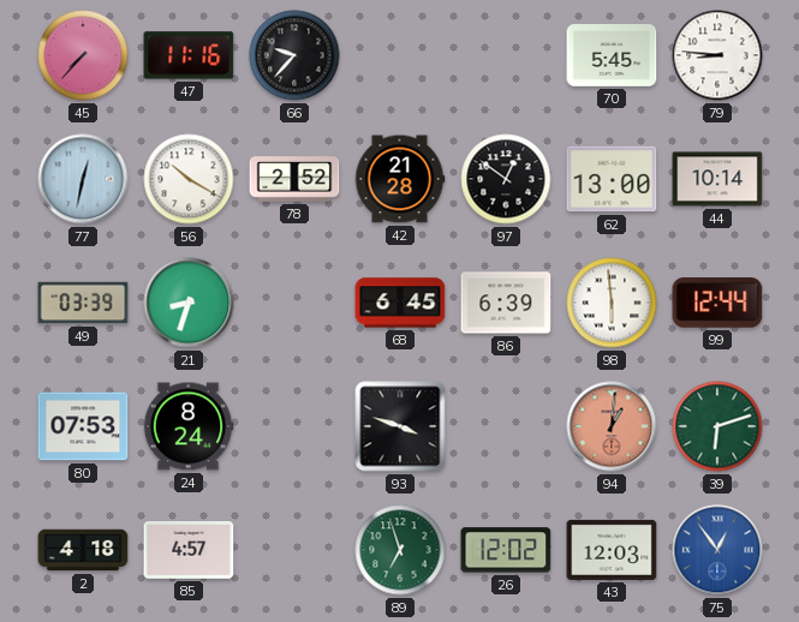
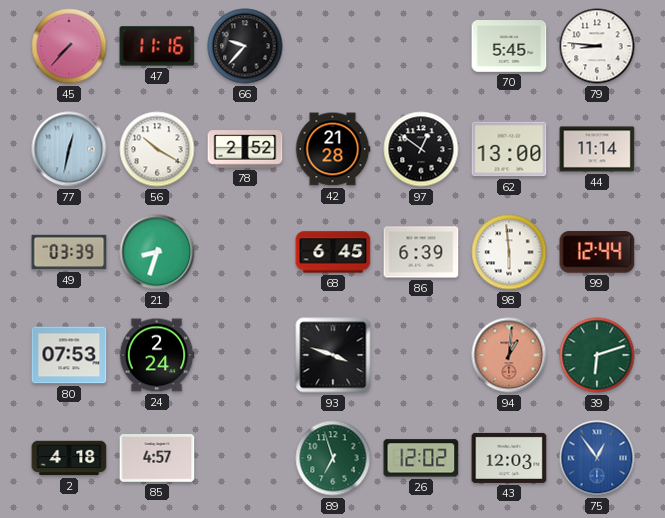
44: 10:14 -> 11:14
24: 8:24 -> 2:24
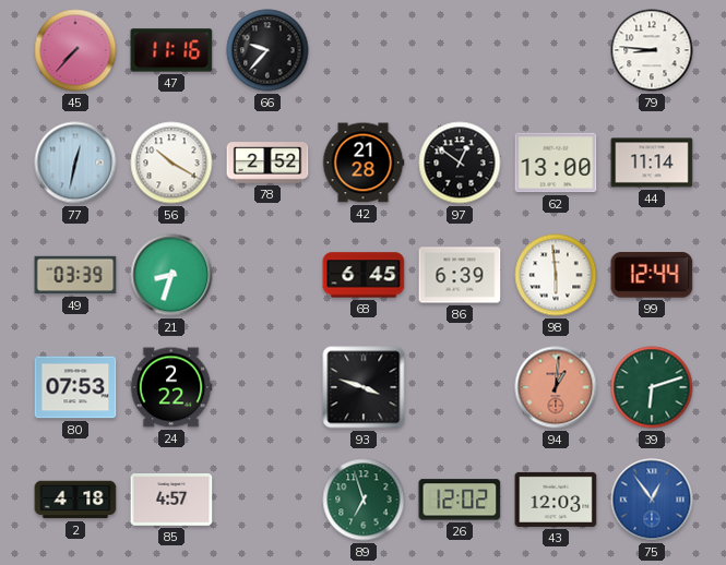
70: 5:45 -> none
24: 2:24 -> 2:22
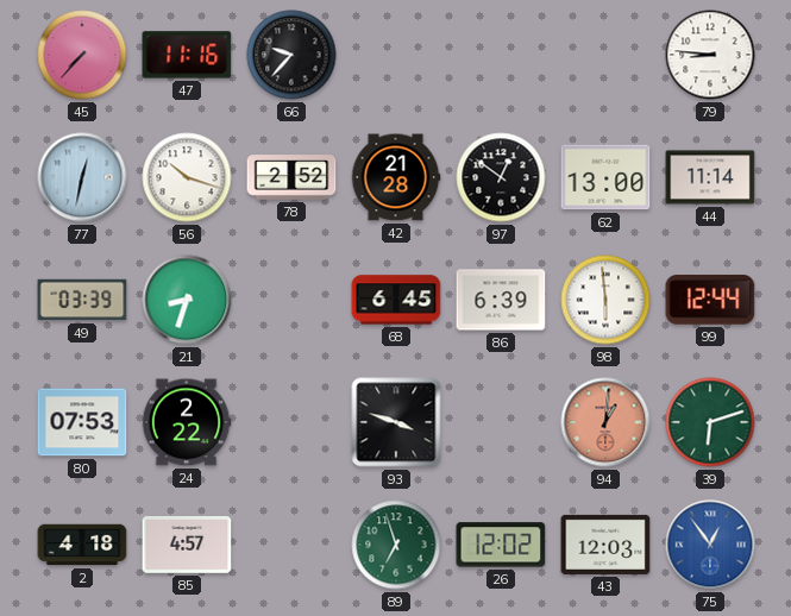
56: 10:20 -> 10:18
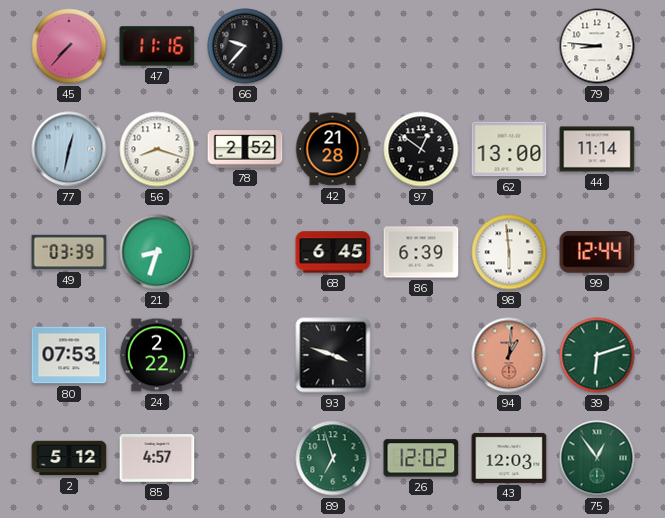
56: 10:18 -> 8:18
2: 4:18 -> 5:12
75 dial: blue -> green
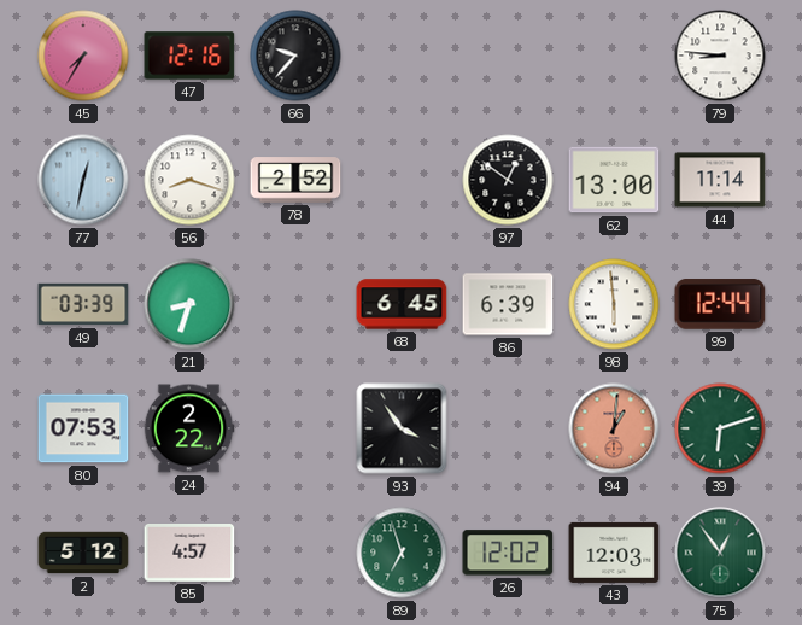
45: 7:37 -> 7:35
47: 11:16 -> 12:16
42: 21:28 -> none
93: 3:48 -> 3:54
